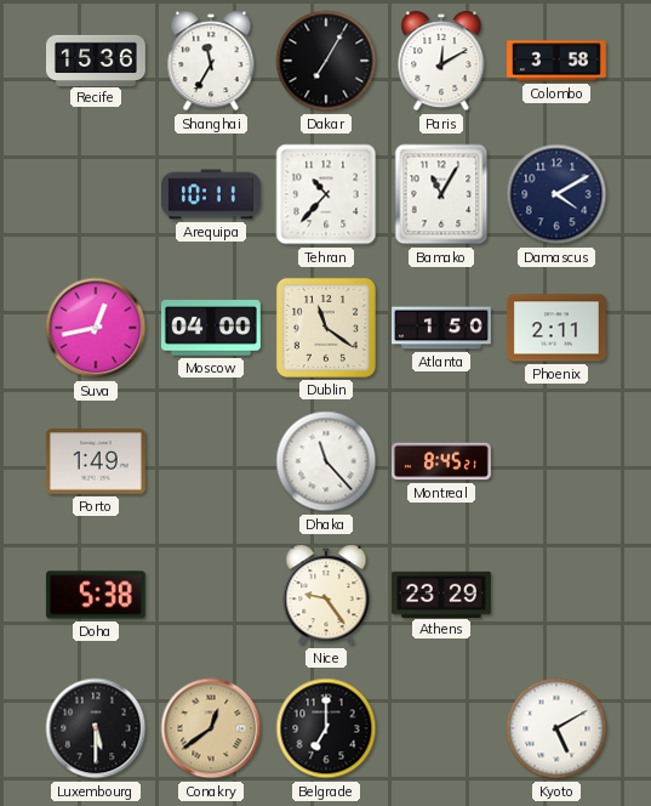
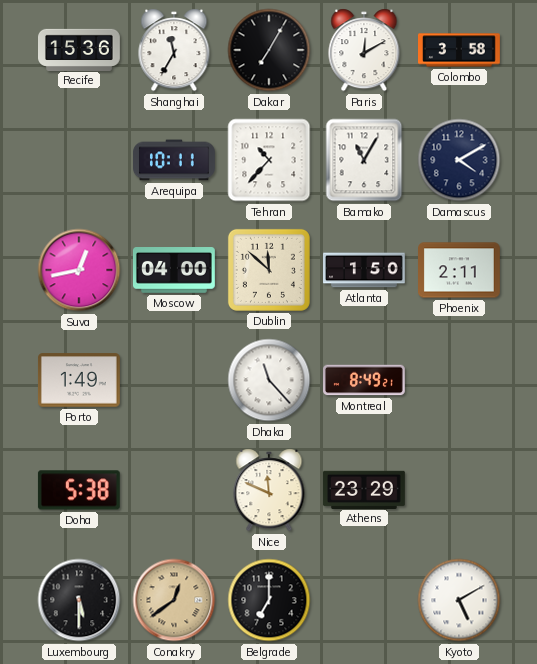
Dublin: 11:21 -> 11:52
Montreal: 8:45 -> 8:49
Nice: 9:24 -> 11:49
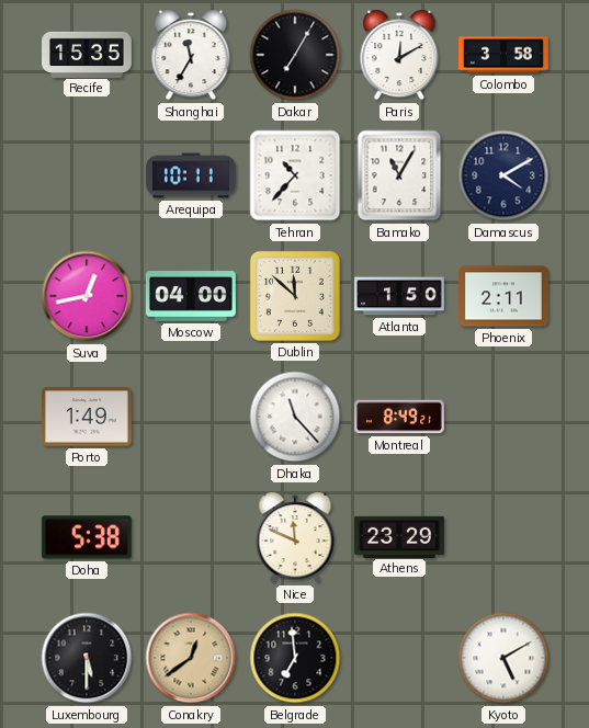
Recife: 15:36 -> 15:35
Belgrade: 7:00 -> 6:59
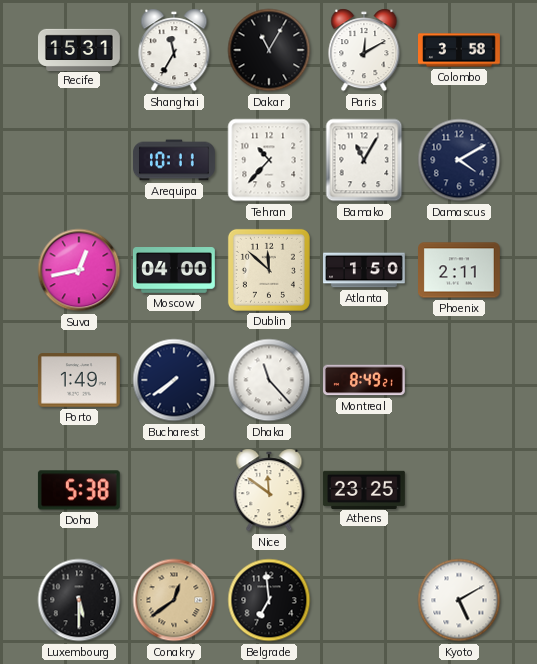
Recife: 15:35 -> 15:31
Dakar: 7:05 -> 11:05
Bucharest: none -> 7:39
Nice: 11:49 -> 11:51
Athens: 23:29 -> 23:25
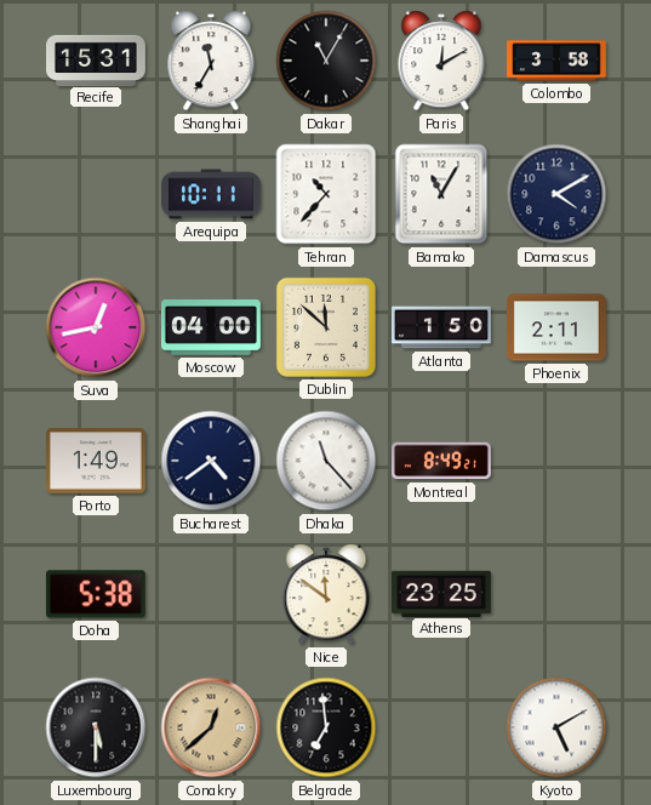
Bucharest: 7:39 -> 4:39
Conakry: 12:39 -> 12:38
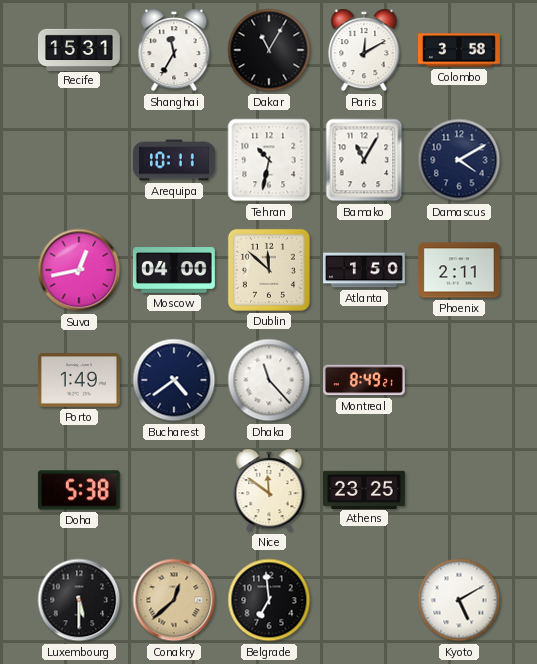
Tehran: 10:37 -> 10:32
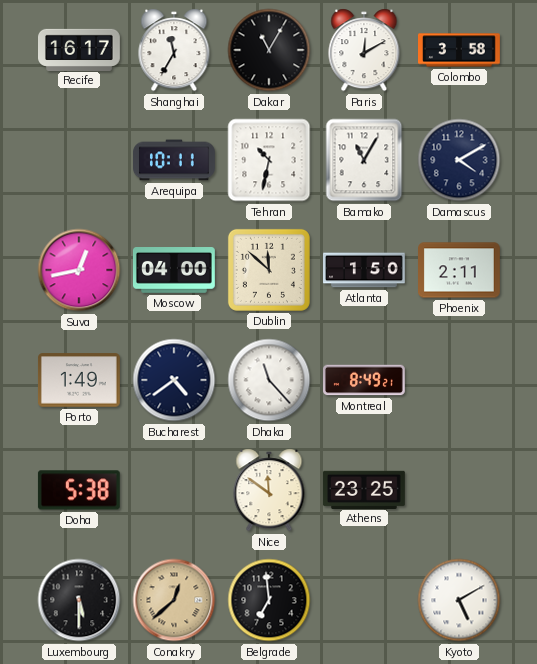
Recife: 15:31 -> 16:17
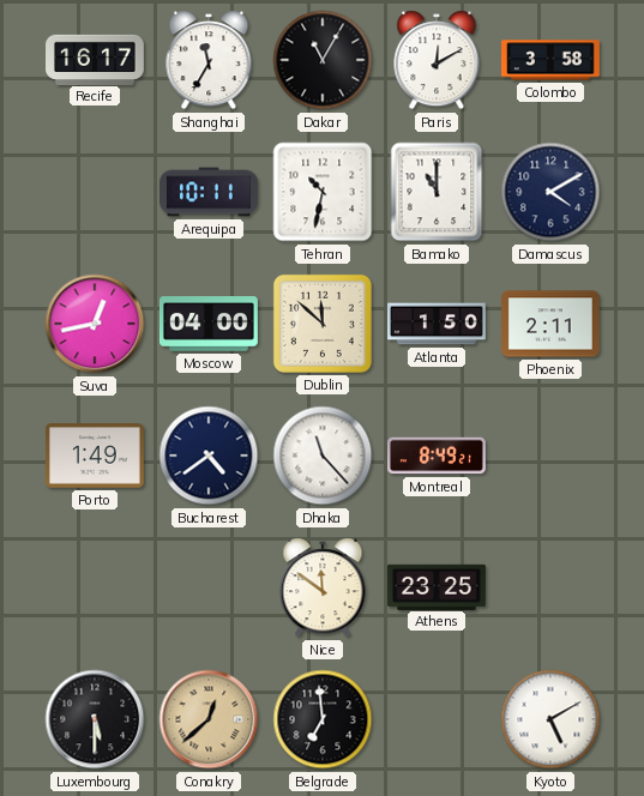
Bamako: 11:05 -> 11:00
Doha: 5:38 -> none
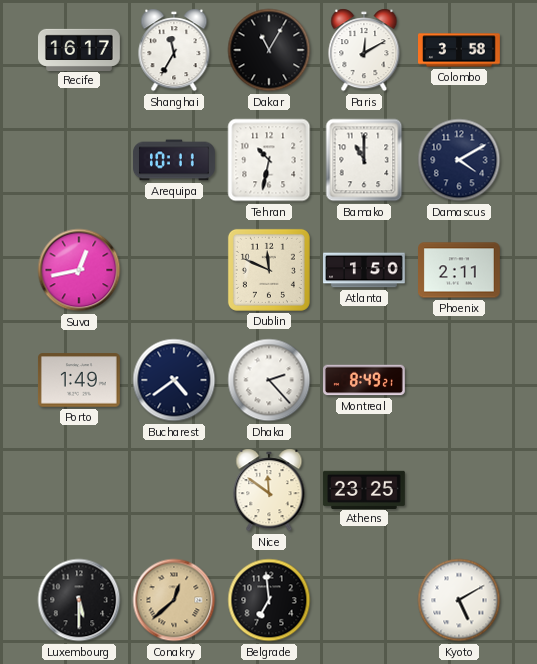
Moscow: 04:00 -> none
Dublin: 11:52 -> 11:49
Dhaka: 11:23 -> 2:23
